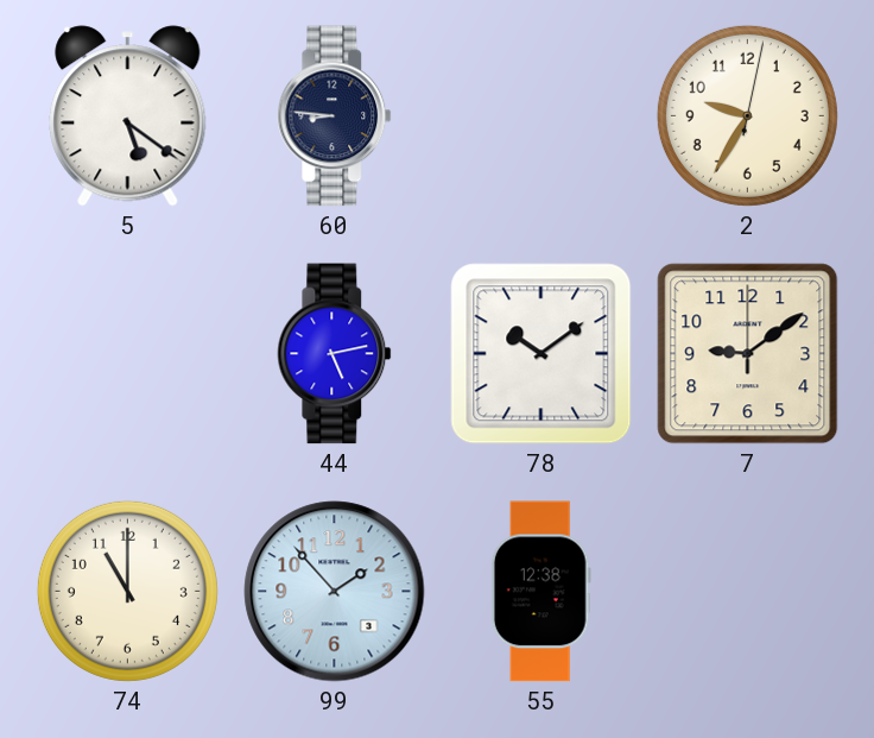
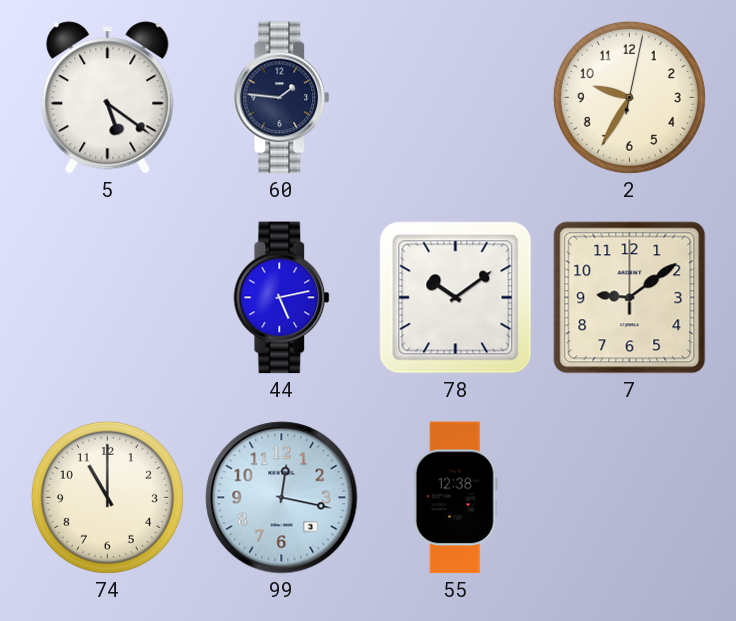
60: 8:46 -> 1:46
99: 1:53 -> 12:17
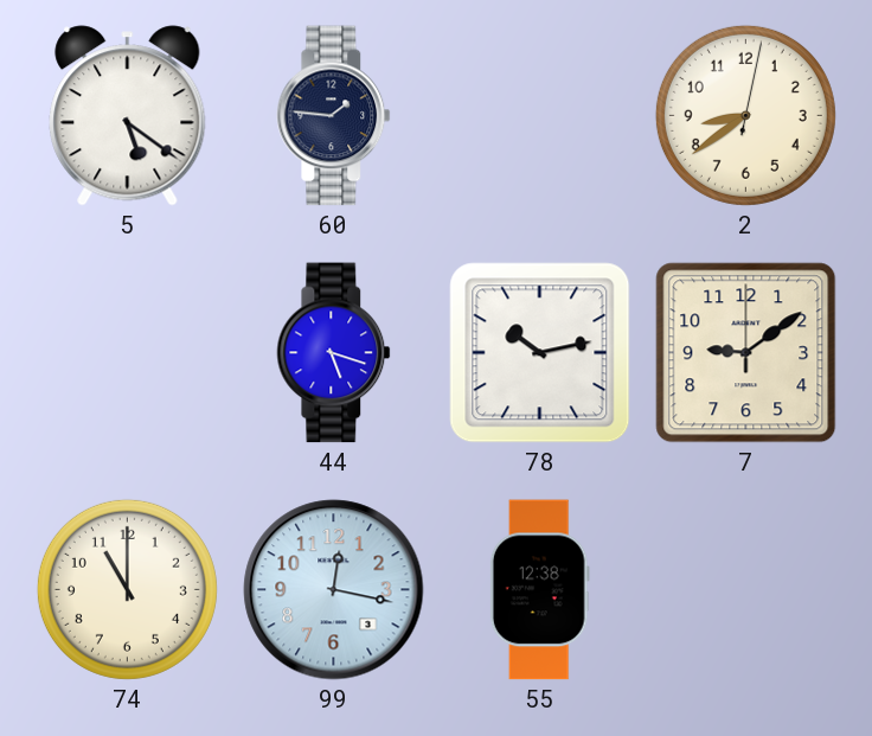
2: 9:35 -> 8:39
44: 5:13 -> 5:18
78: 10:09 -> 10:13
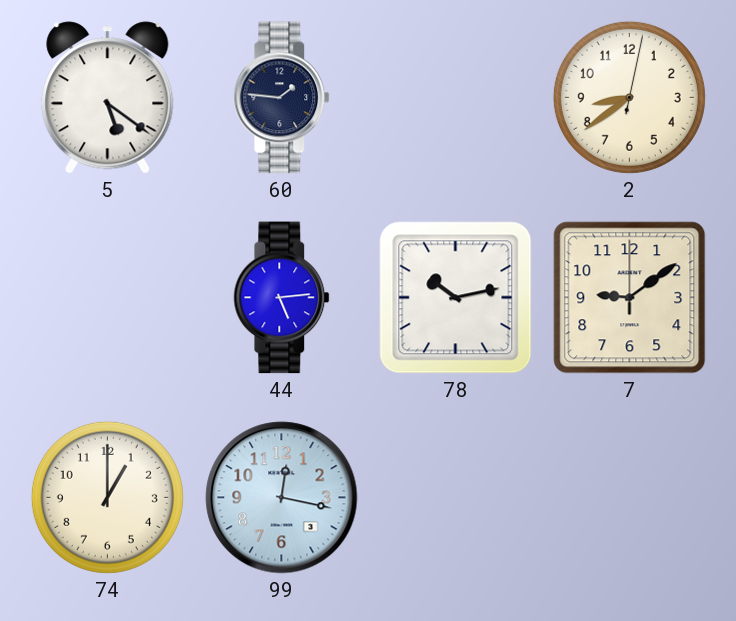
44: 5:18 -> 5:14
74: 11:00 -> 1:00
55: 12:38 -> none
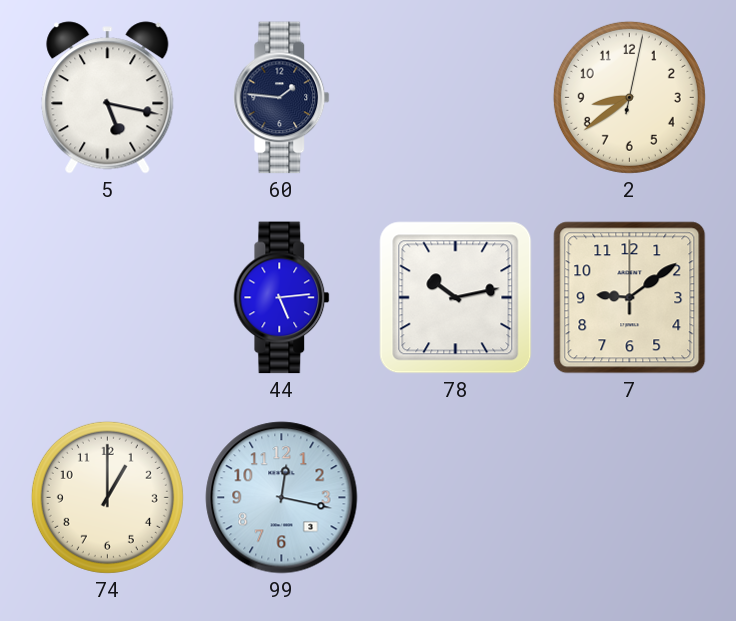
5: 5:21 -> 5:17
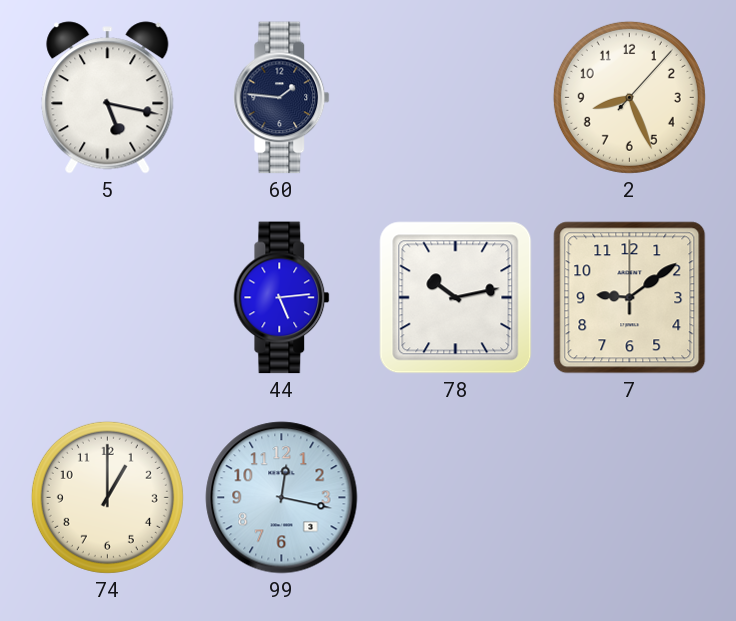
2: 8:39 -> 8:26
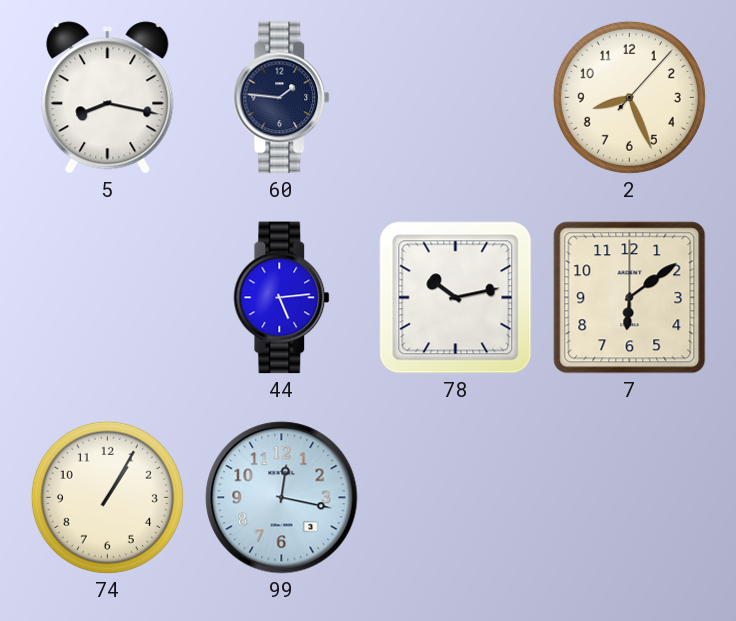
5: 5:17 -> 8:17
7: 9:09 -> 6:09
74: 1:00 -> 1:05
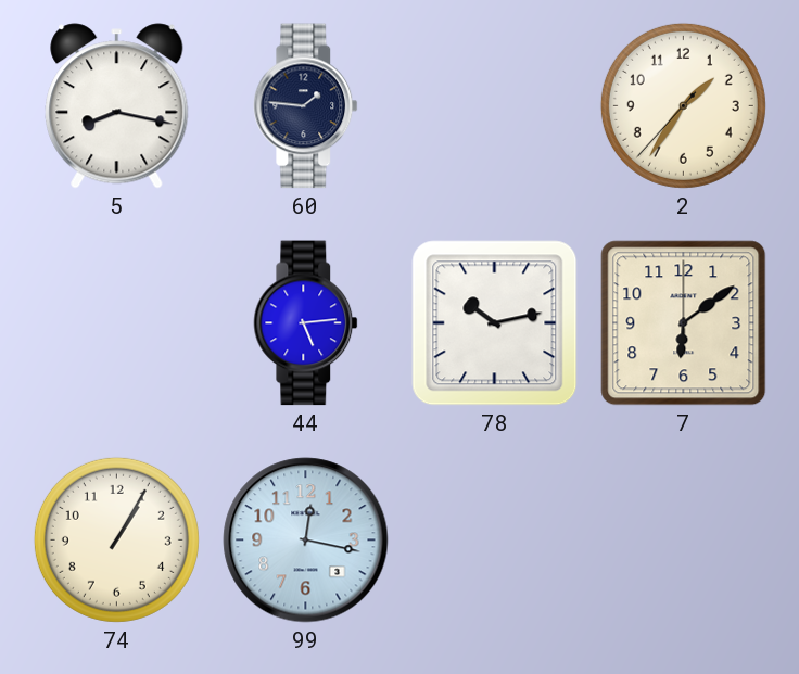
2: 8:26 -> 1:35
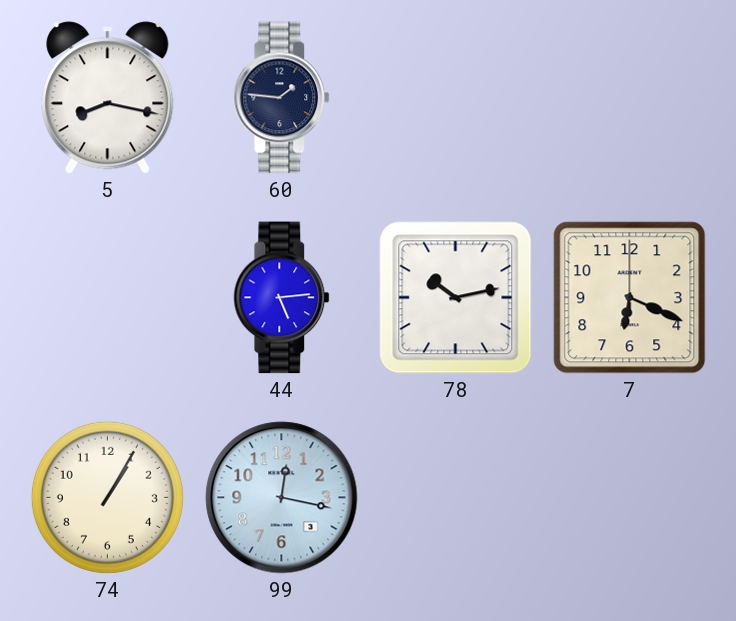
2: 1:35 -> none
7: 6:09 -> 6:19
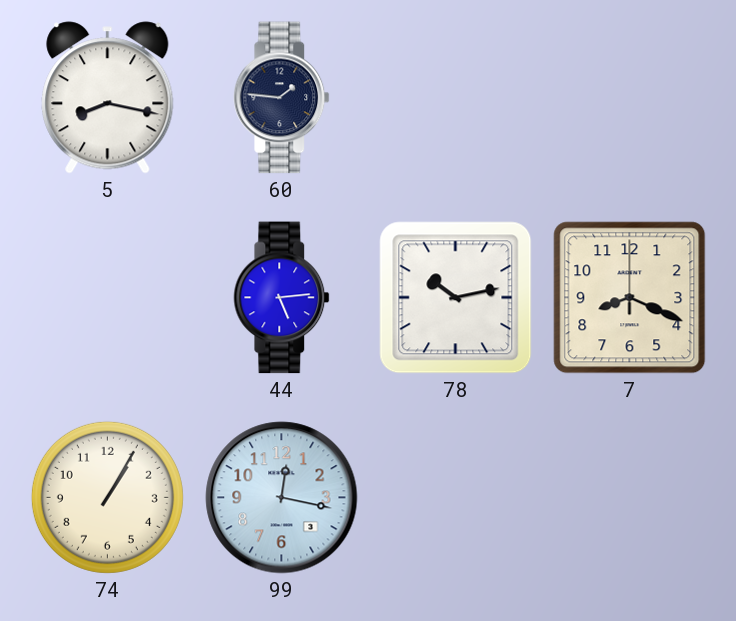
7: 6:19 -> 8:19
